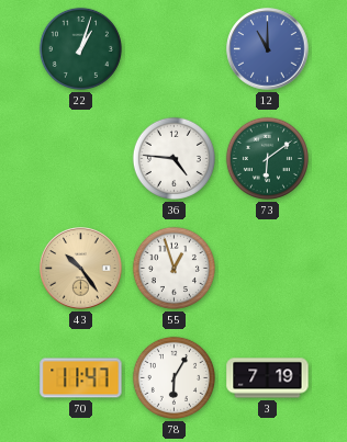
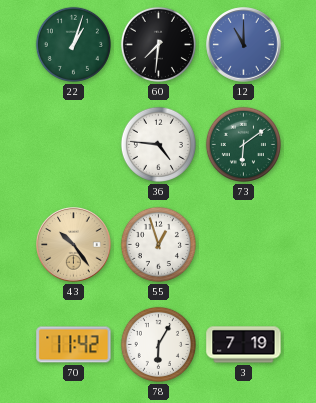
60: none -> 7:31
70: 11:47 -> 11:42
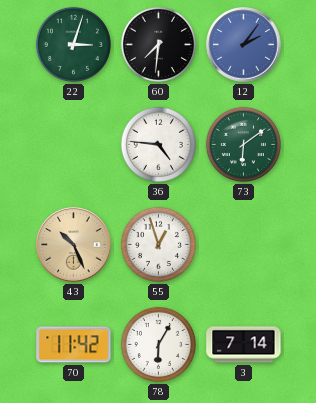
22: 1:03 -> 3:03
12: 11:00 -> 2:06
43: 10:24 -> 10:26
3: 7:19 -> 7:14
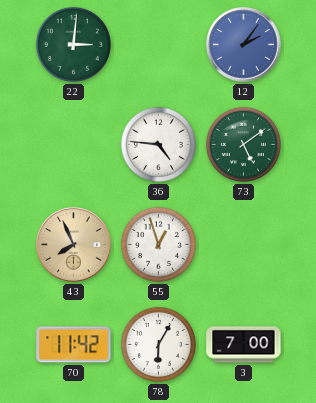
22: 3:03 -> 3:01
60: 7:31 -> none
73: 6:09 -> 5:09
43: 10:26 -> 7:56
3: 7:14 -> 7:00
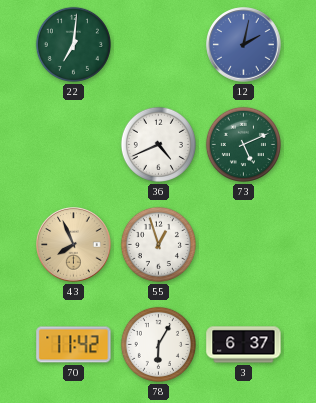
22: 3:01 -> 7:01
12: 2:06 -> 2:02
36: 4:46 -> 4:41
73: 5:09 -> 5:11
3: 7:00 -> 6:37
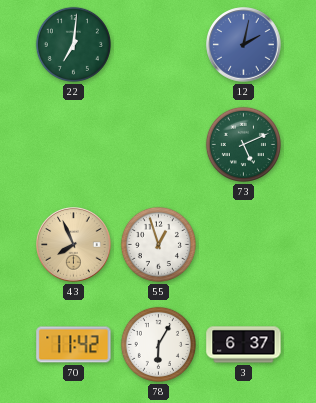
36: 4:41 -> none
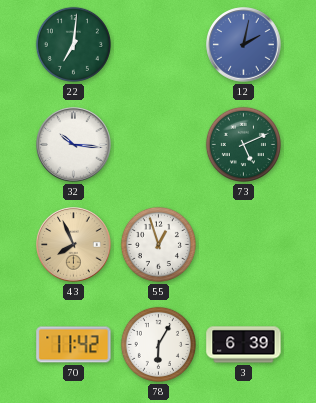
32: none -> 10:16
3: 6:37 -> 6:39
